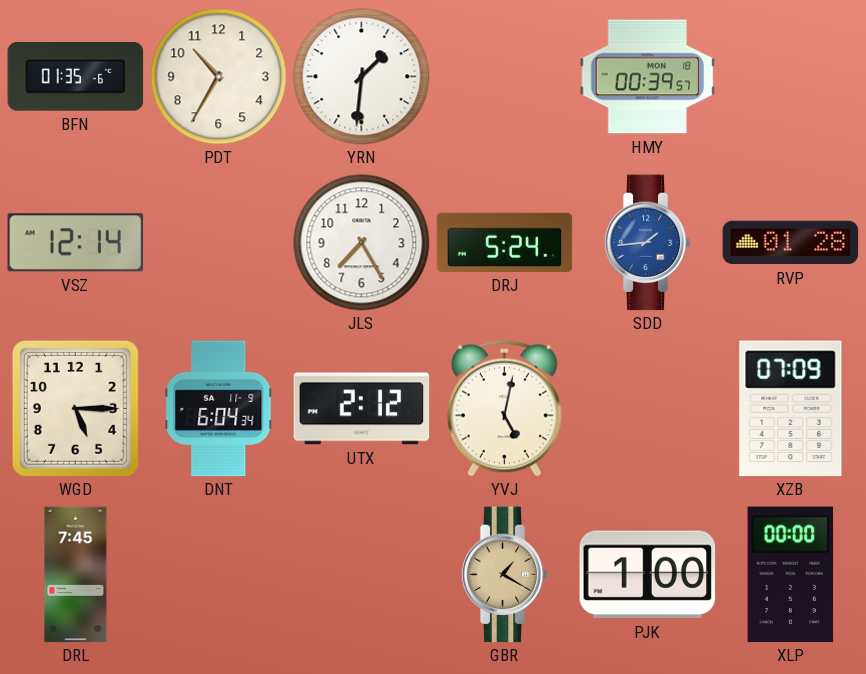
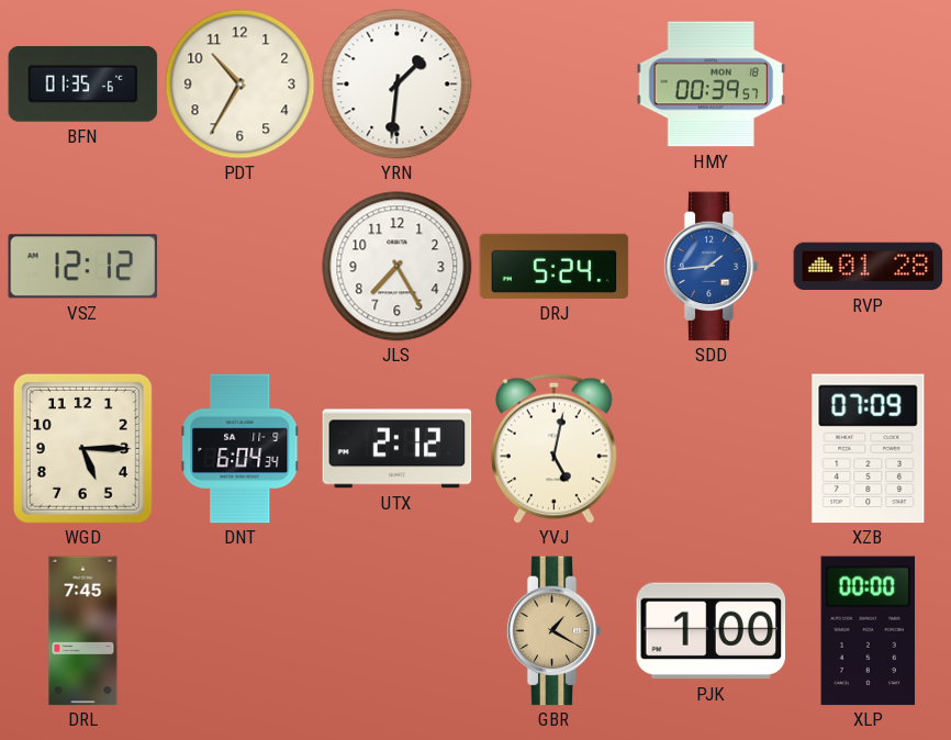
VSZ: 12:14 -> 12:12
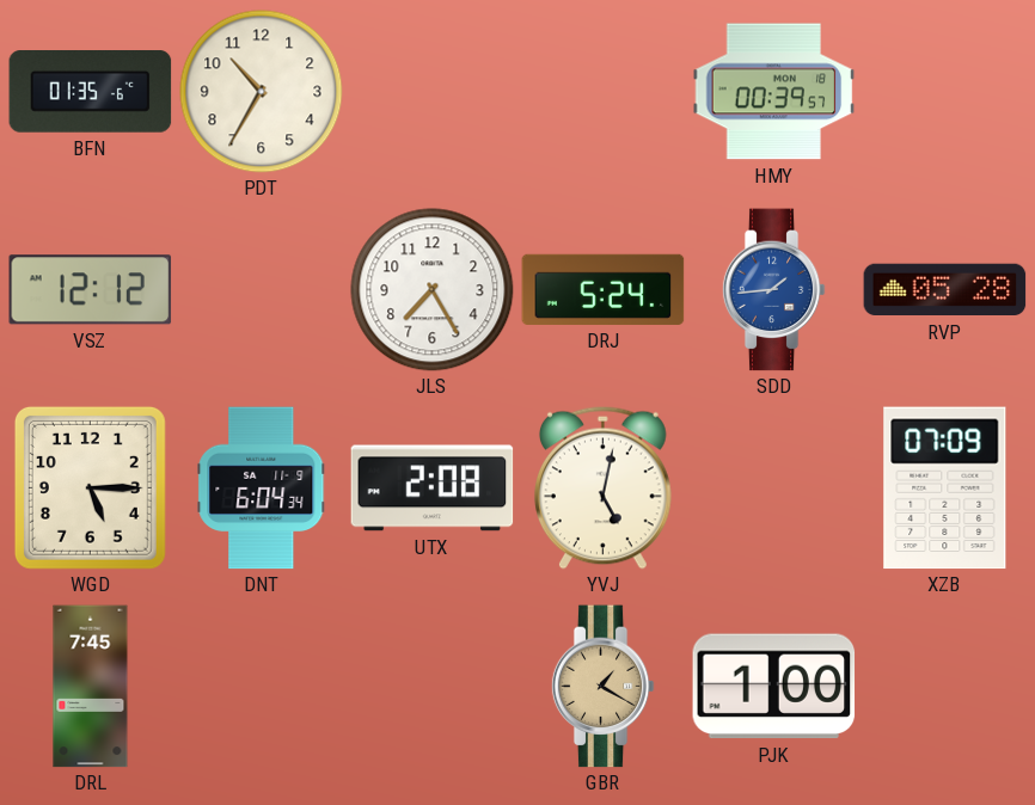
YRN: 1:31 -> none
RVP: 01:28 -> 05:28
UTX: 2:12 -> 2:08
XLP: 00:00 -> none
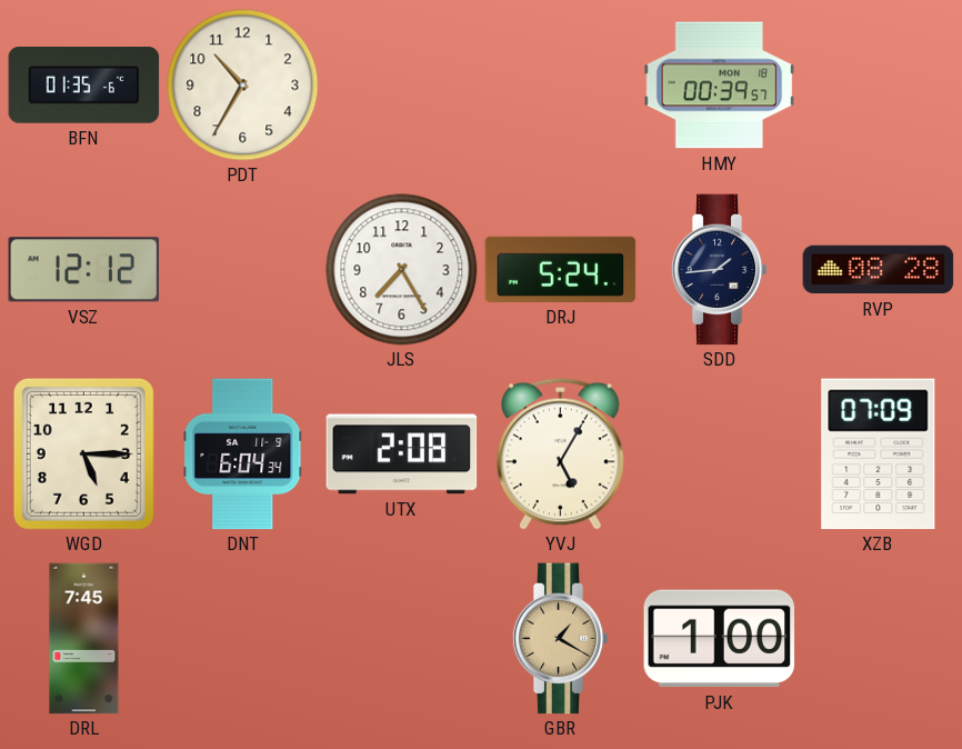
SDD dial: blue -> navy
RVP: 05:28 -> 08:28
YVJ: 5:02 -> 5:05
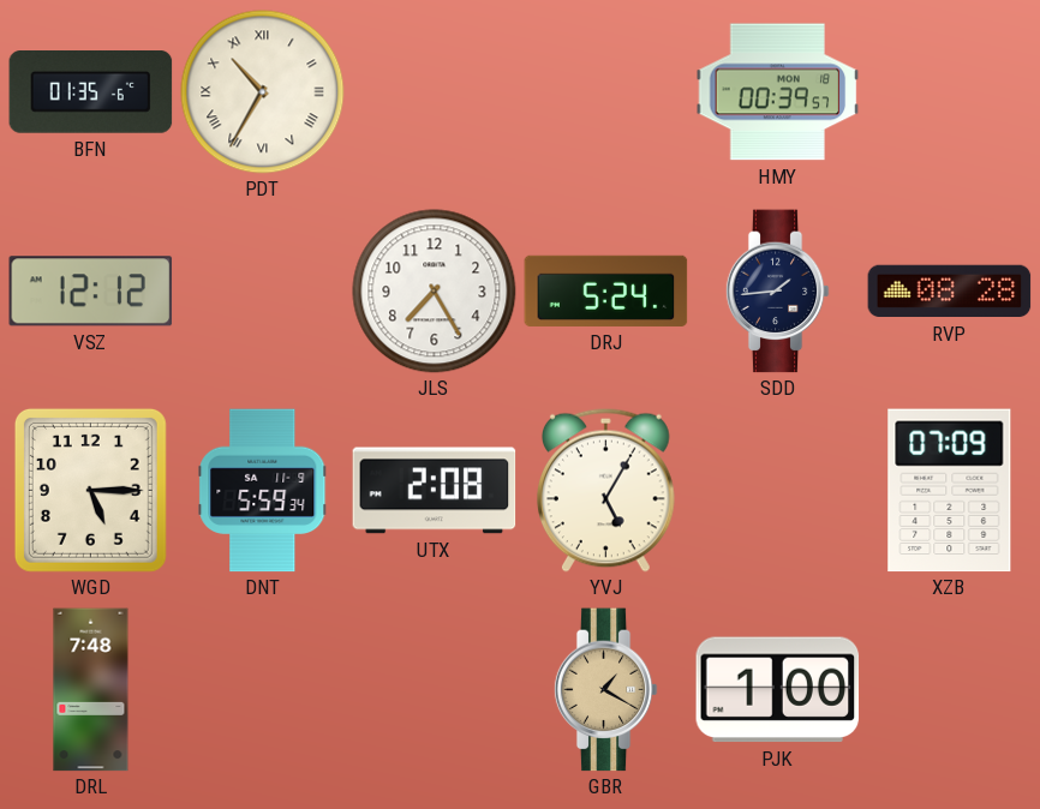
PDT numerals: Arabic -> Roman
DNT: 6:04 -> 5:59
DRL: 7:45 -> 7:48
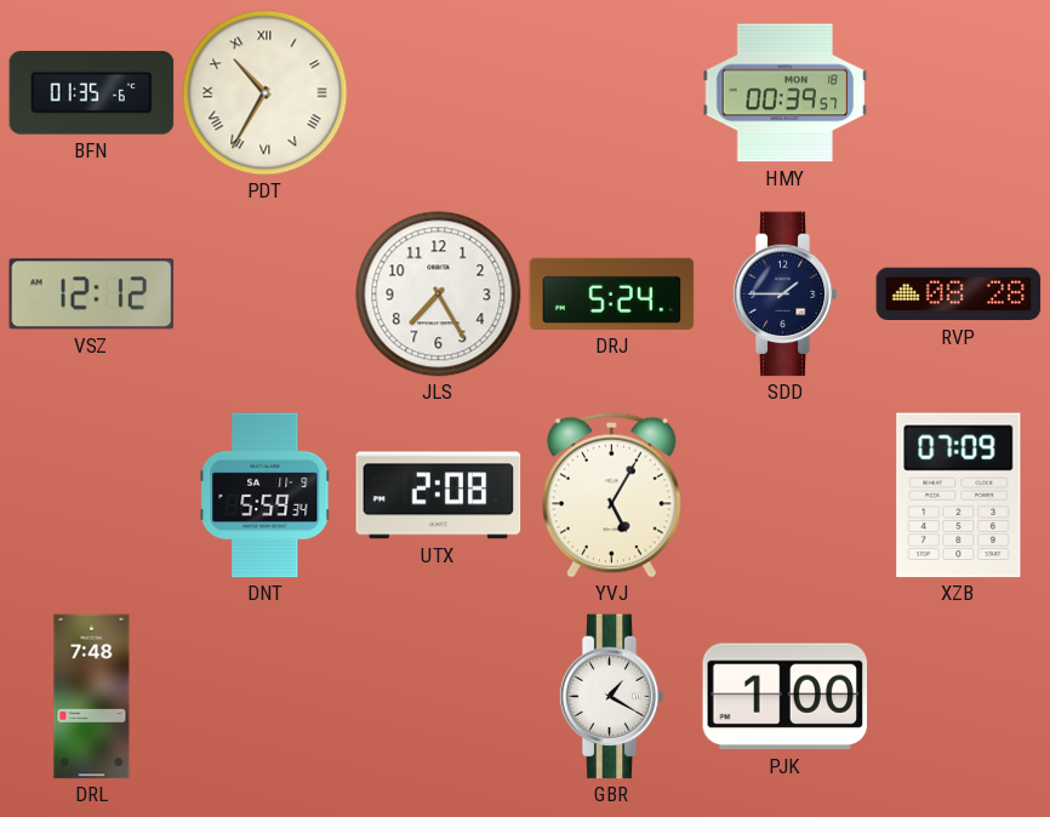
SDD: 1:44 -> 1:45
WGD: 5:15 -> none
GBR dial: champagne -> white
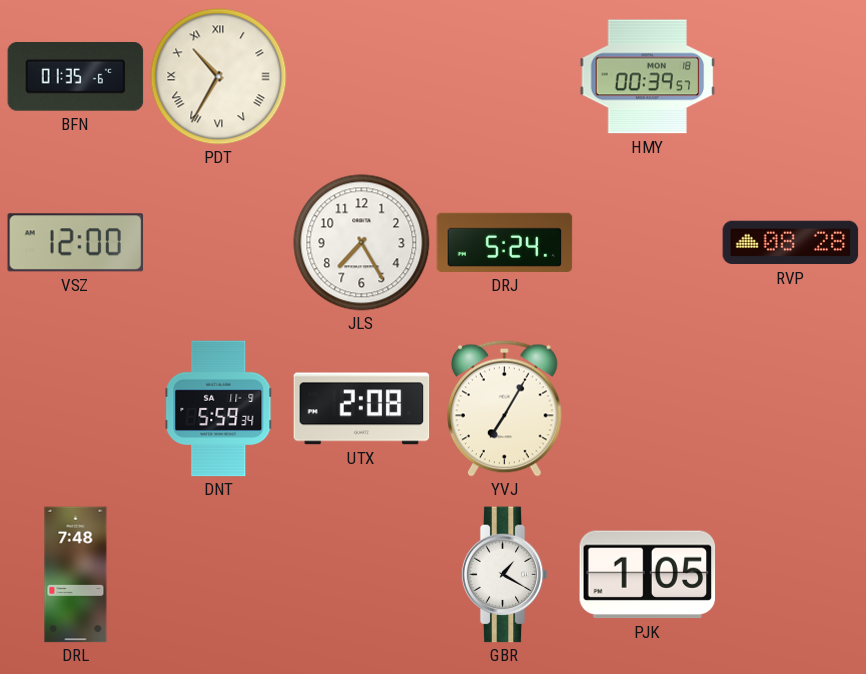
VSZ: 12:12 -> 12:00
SDD: 1:45 -> none
YVJ: 5:05 -> 7:05
XZB: 07:09 -> none
PJK: 1:00 -> 1:05
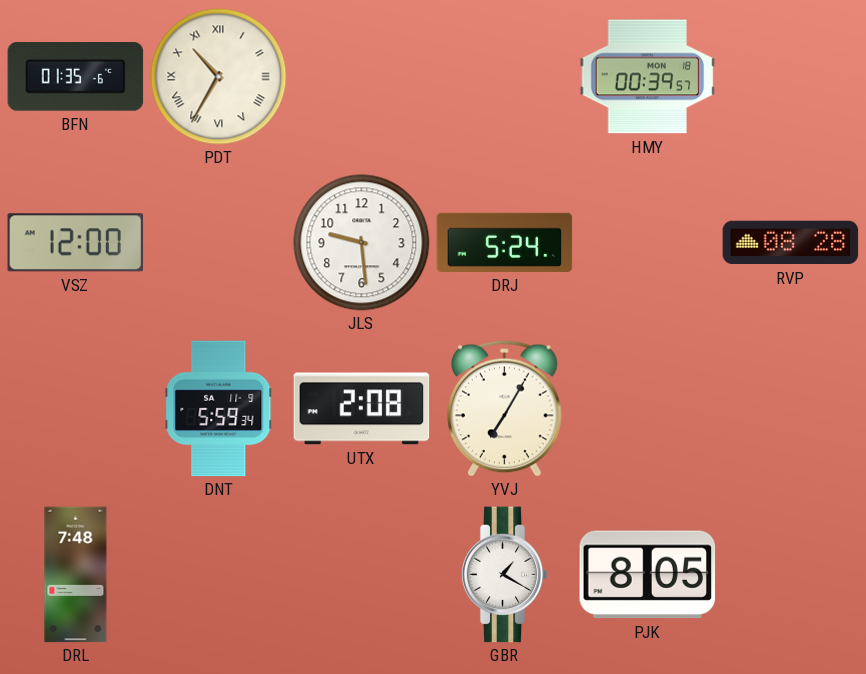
JLS: 7:25 -> 9:29
PJK: 1:05 -> 8:05
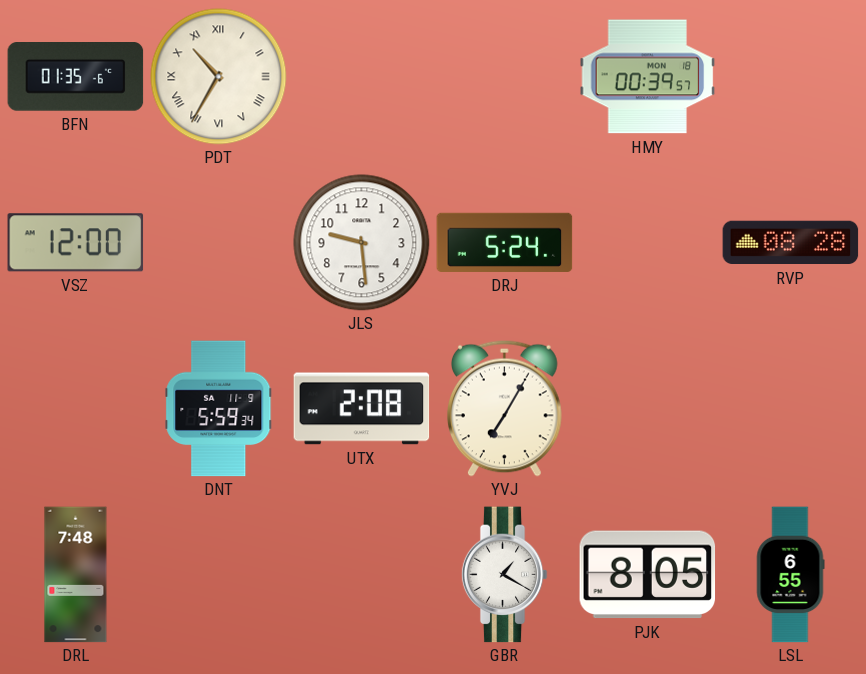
LSL: none -> 6:55
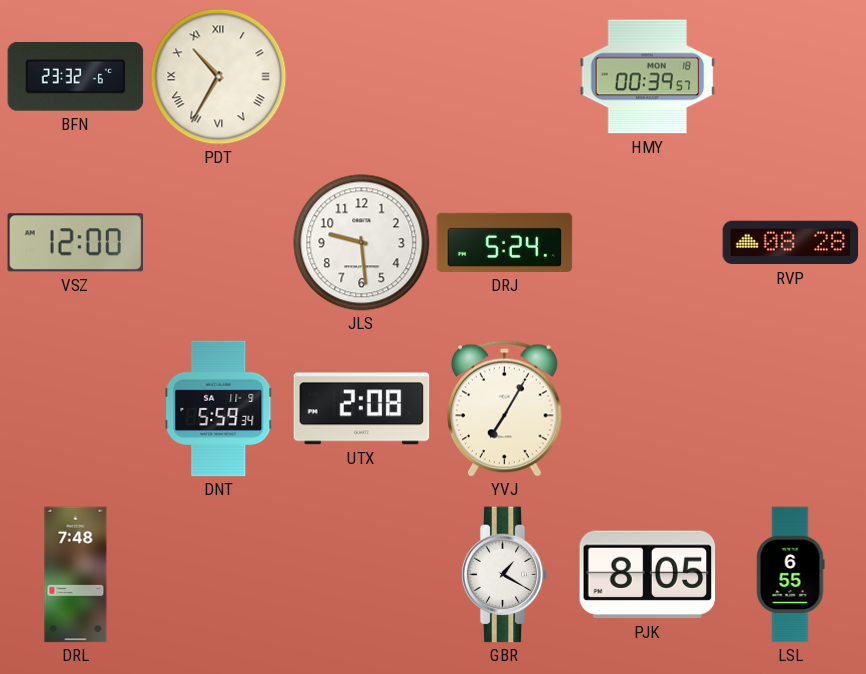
BFN: 01:35 -> 23:32
